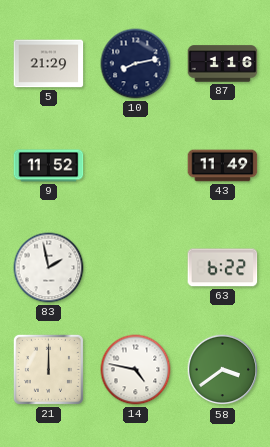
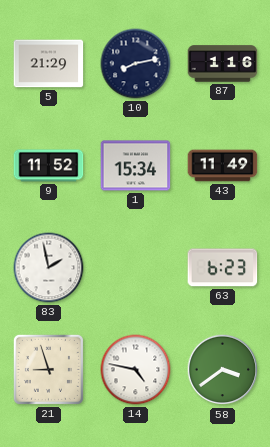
1: none -> 15:34
63: 6:22 -> 6:23
21: 12:00 -> 8:57
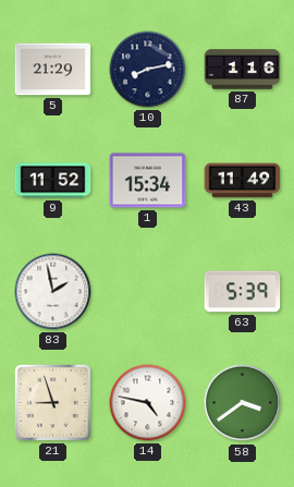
63: 6:23 -> 5:39
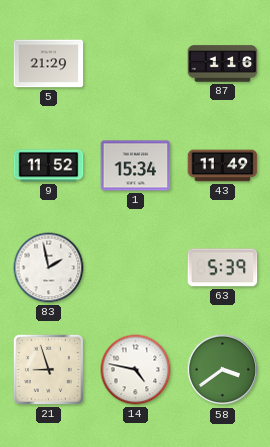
10: 8:13 -> none
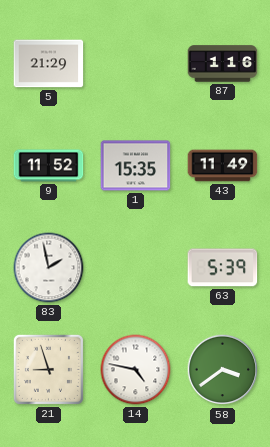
1: 15:34 -> 15:35
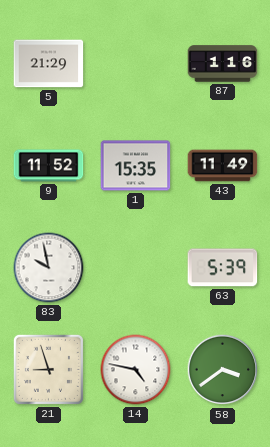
83: 1:58 -> 9:58
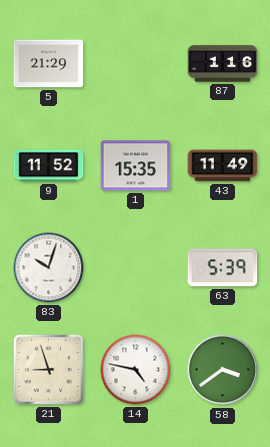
83: 9:58 -> 10:03
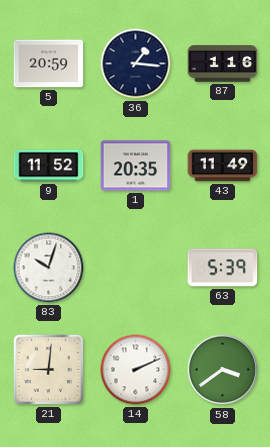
5: 21:29 -> 20:59
36: none -> 1:16
1: 15:35 -> 20:35
21: 8:57 -> 9:01
14: 4:47 -> 2:11
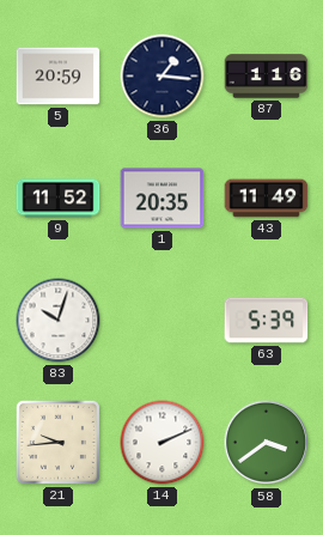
21: 9:01 -> 9:44
